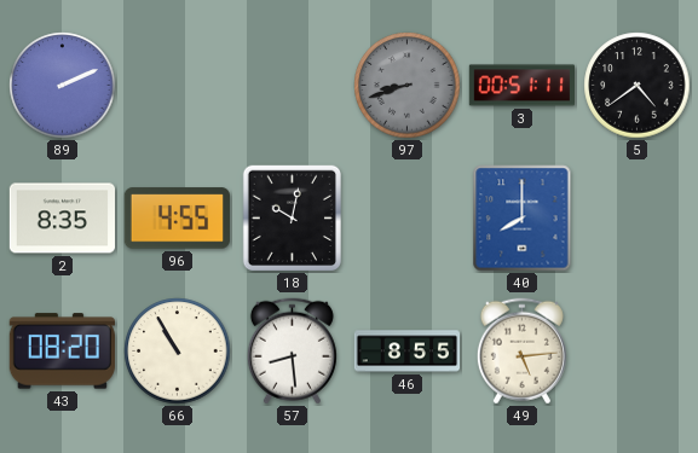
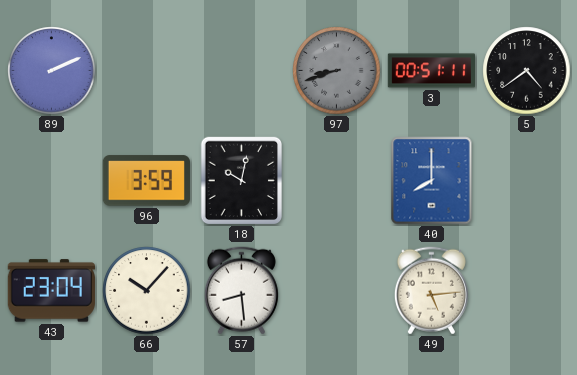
2: 8:35 -> none
96: 4:55 -> 3:59
43: 08:20 -> 23:04
66: 10:55 -> 10:07
46: 8:55 -> none
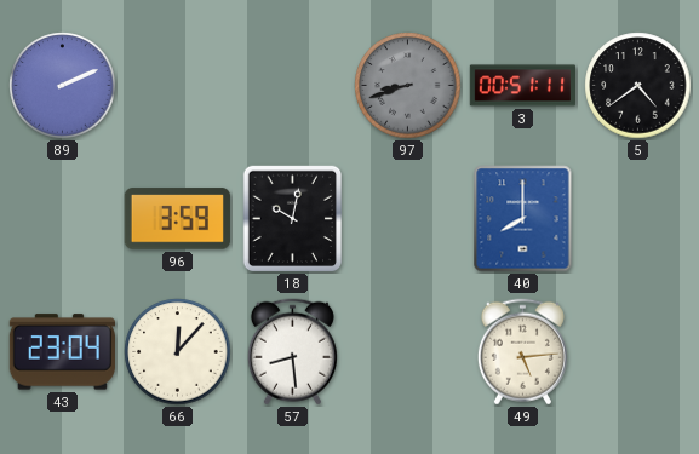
66: 10:07 -> 12:07
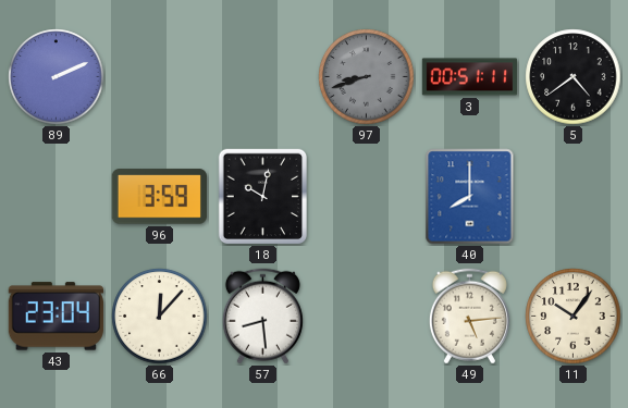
11: none -> 10:06
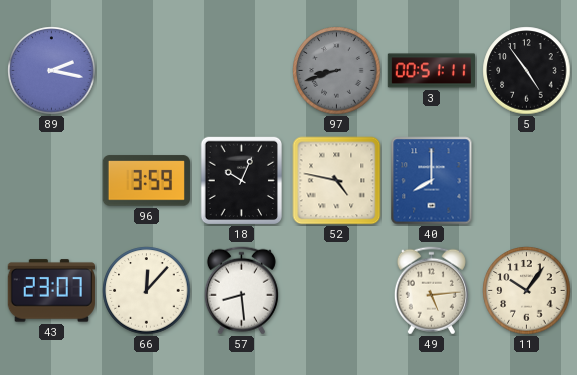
89: 2:11 -> 2:17
5: 4:39 -> 4:54
18: 10:02 -> 10:04
52: none -> 4:47
43: 23:04 -> 23:07
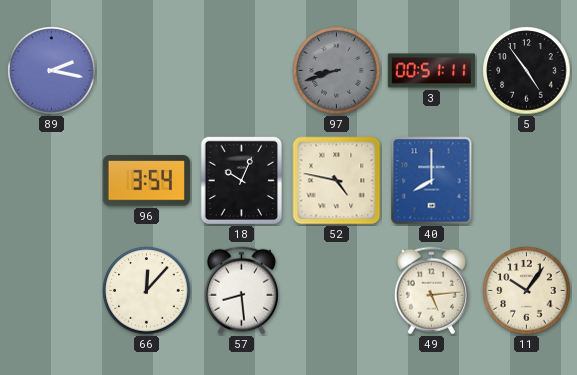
96: 3:59 -> 3:54
43: 23:07 -> none
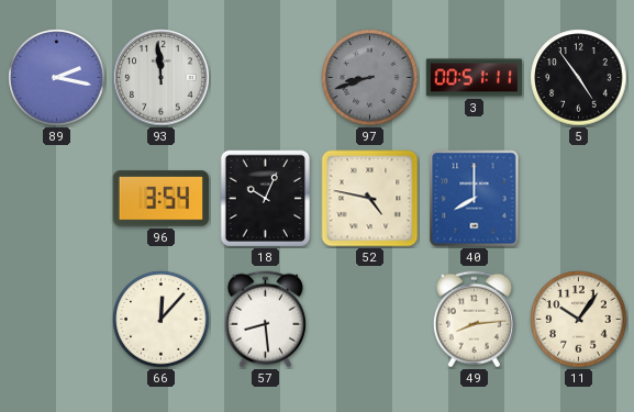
93: none -> 11:59
49: 5:14 -> 8:14
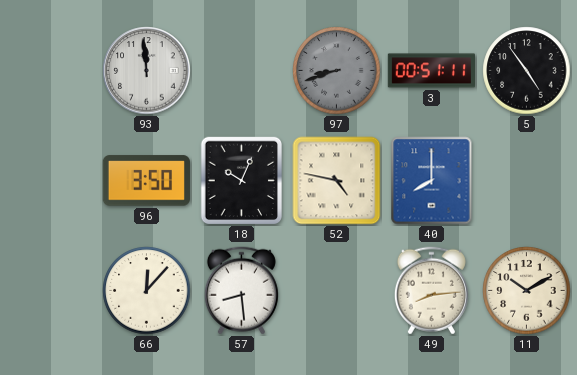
89: 2:17 -> none
96: 3:54 -> 3:50
11: 10:06 -> 10:10
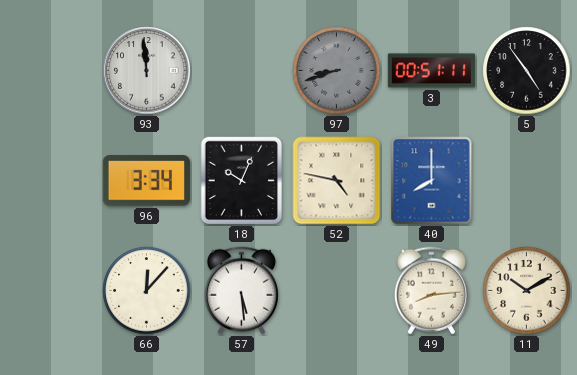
96: 3:50 -> 3:34
57: 8:29 -> 5:29
